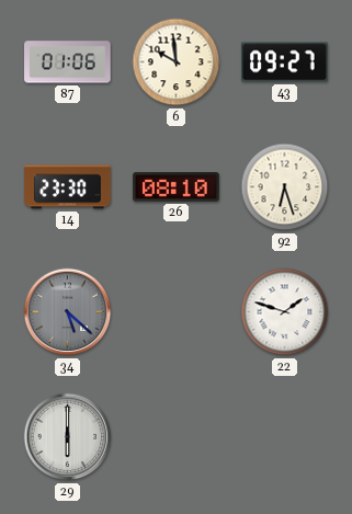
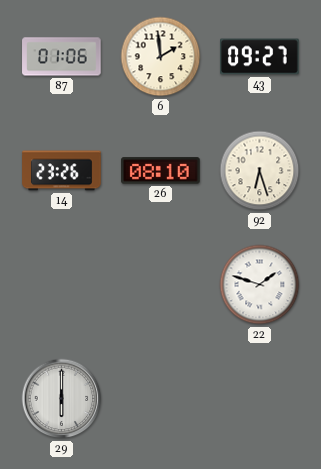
6: 9:59 -> 1:59
14: 23:30 -> 23:26
34: 5:22 -> none
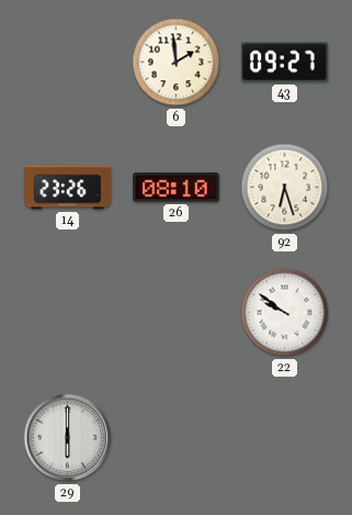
87: 01:06 -> none
22: 1:48 -> 9:51
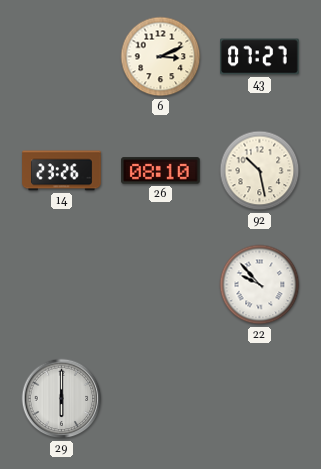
6: 1:59 -> 3:11
43: 09:27 -> 07:27
92: 6:27 -> 10:28
22: 9:51 -> 9:53
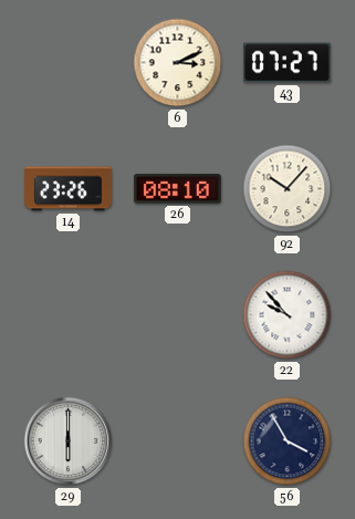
92: 10:28 -> 10:07
56: none -> 3:55
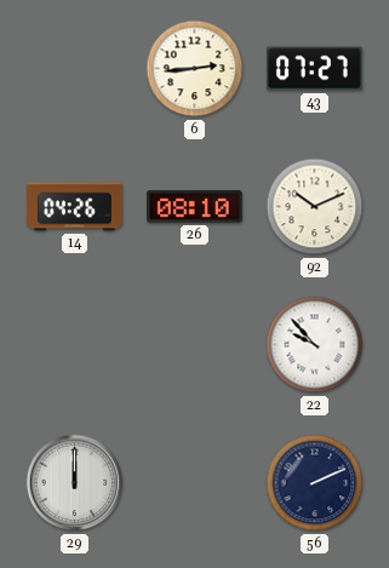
6: 3:11 -> 2:44
14: 23:26 -> 04:26
92: 10:07 -> 10:11
29: 6:00 -> 12:00
56: 3:55 -> 2:11
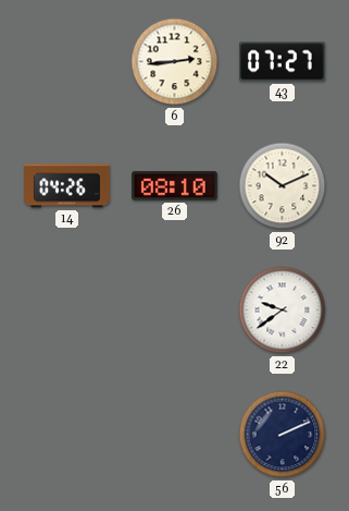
22: 9:53 -> 9:39
29: 12:00 -> none
